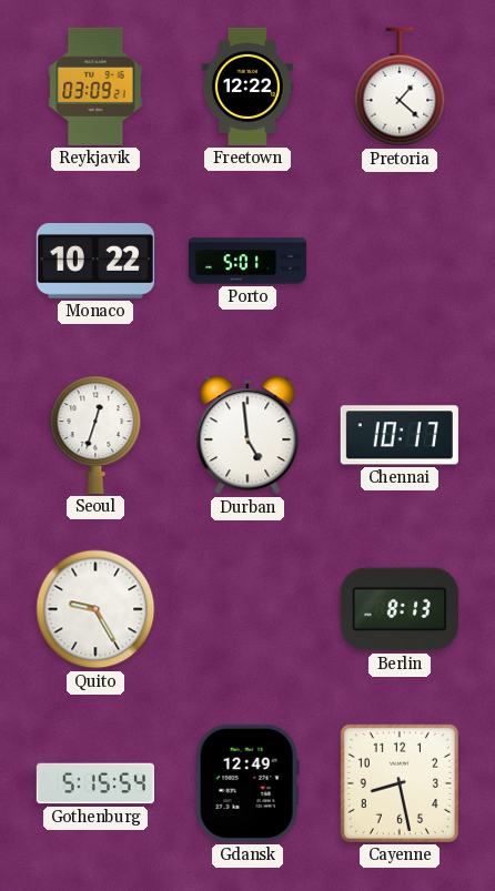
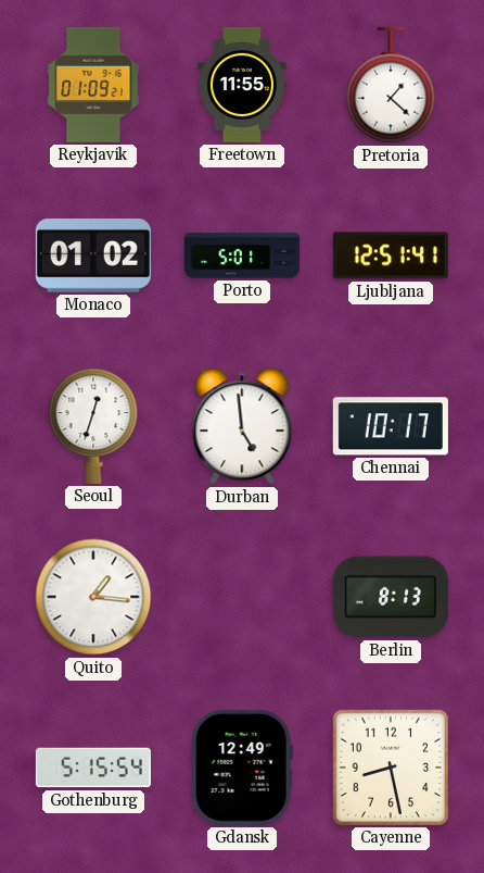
Reykjavik: 03:09 -> 01:09
Freetown: 12:22 -> 11:55
Monaco: 10:22 -> 01:02
Ljubljana: none -> 12:51
Quito: 9:25 -> 1:16
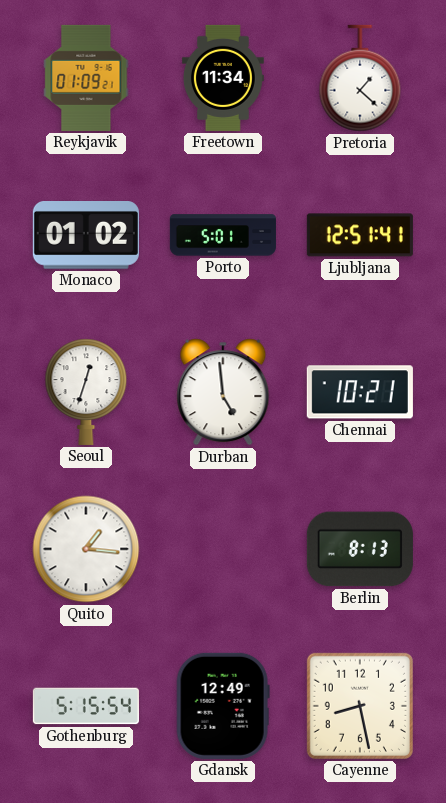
Freetown: 11:55 -> 11:34
Chennai: 10:17 -> 10:21
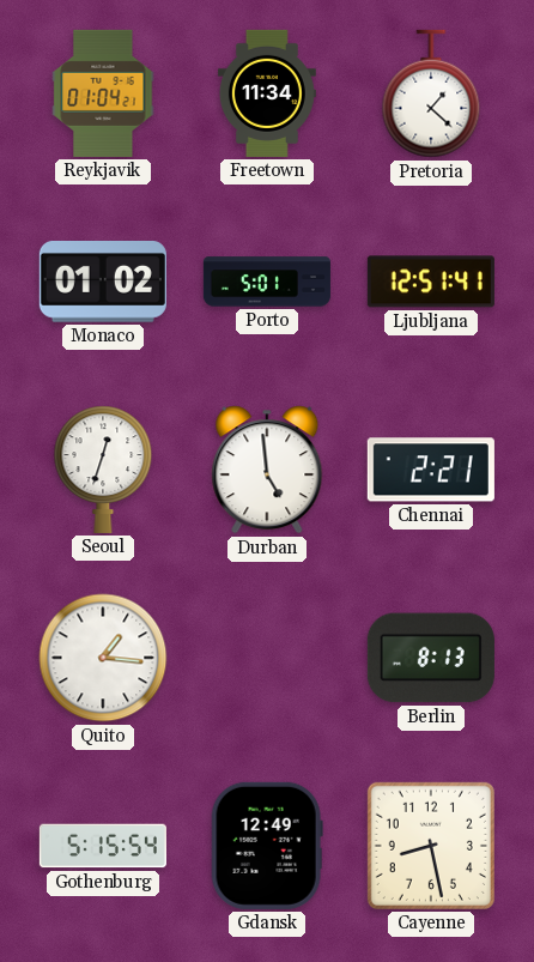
Reykjavik: 01:09 -> 01:04
Chennai: 10:21 -> 2:21
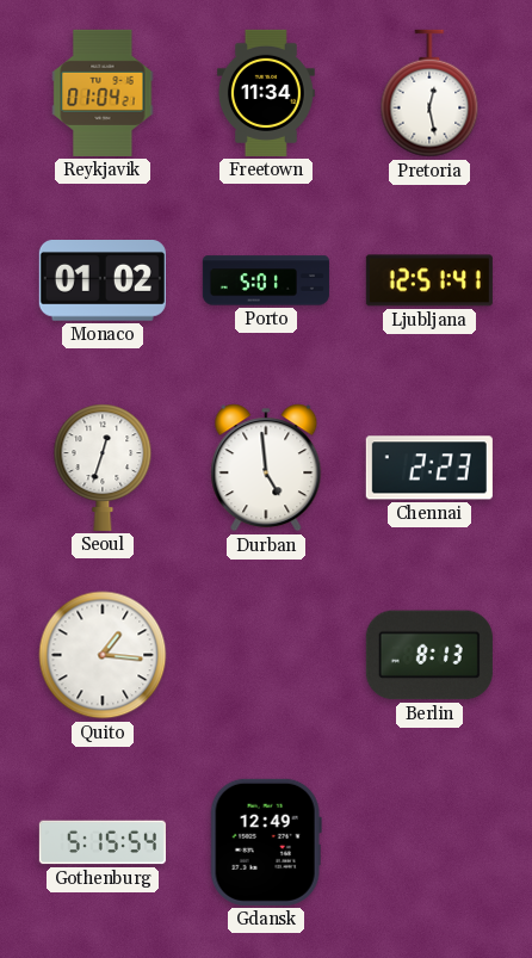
Pretoria: 1:22 -> 12:28
Chennai: 2:21 -> 2:23
Cayenne: 8:28 -> none
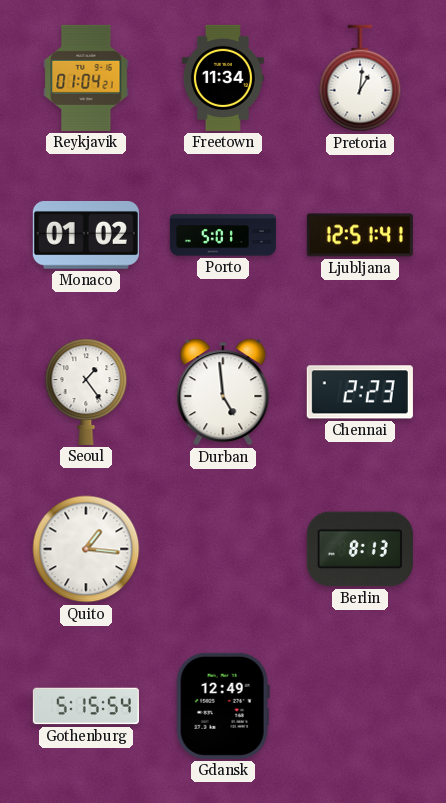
Pretoria: 12:28 -> 1:01
Seoul: 12:33 -> 1:24
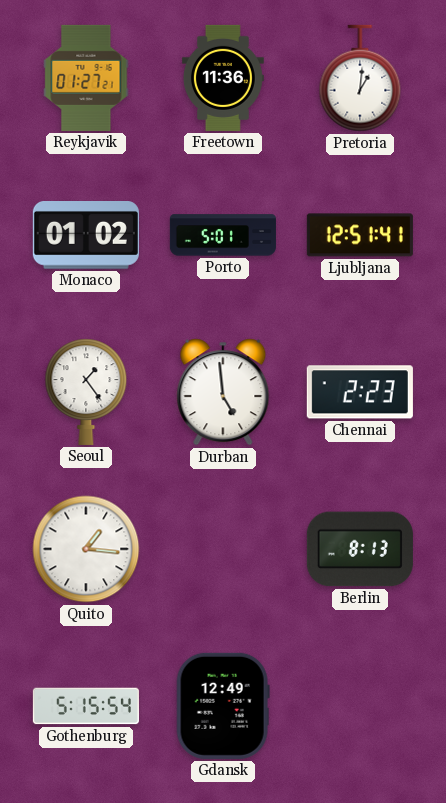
Reykjavik: 01:04 -> 01:27
Freetown: 11:34 -> 11:36
